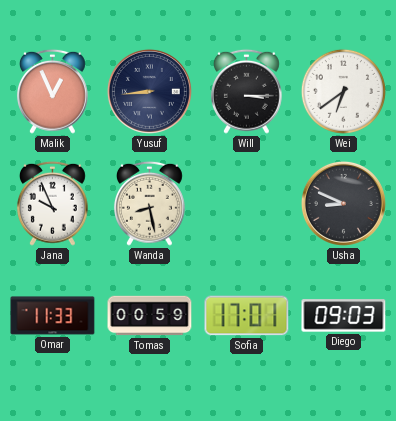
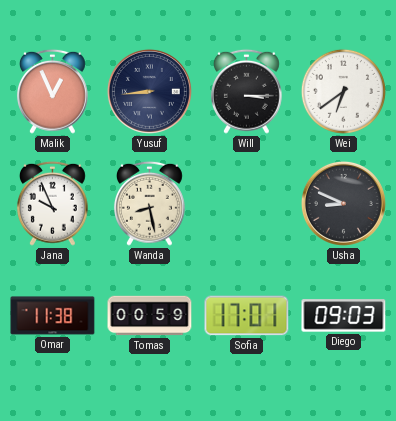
Omar: 11:33 -> 11:38
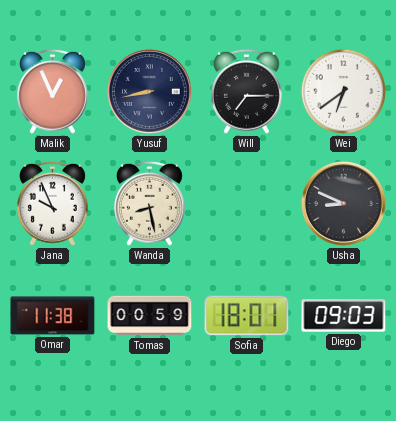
Yusuf: 8:44 -> 8:43
Will: 3:15 -> 7:15
Sofia: 17:01 -> 18:01
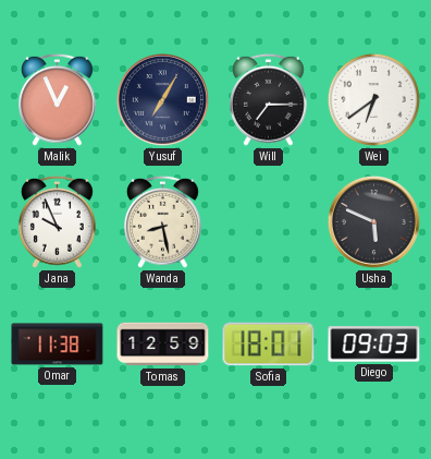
Yusuf: 8:43 -> 7:05
Usha: 8:49 -> 5:49
Tomas: 00:59 -> 12:59
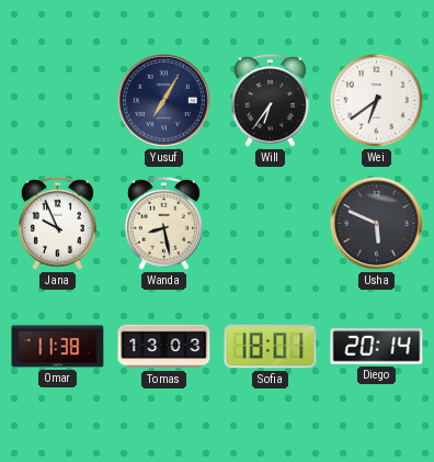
Malik: 12:56 -> none
Will: 7:15 -> 6:36
Tomas: 12:59 -> 13:03
Diego: 09:03 -> 20:14
